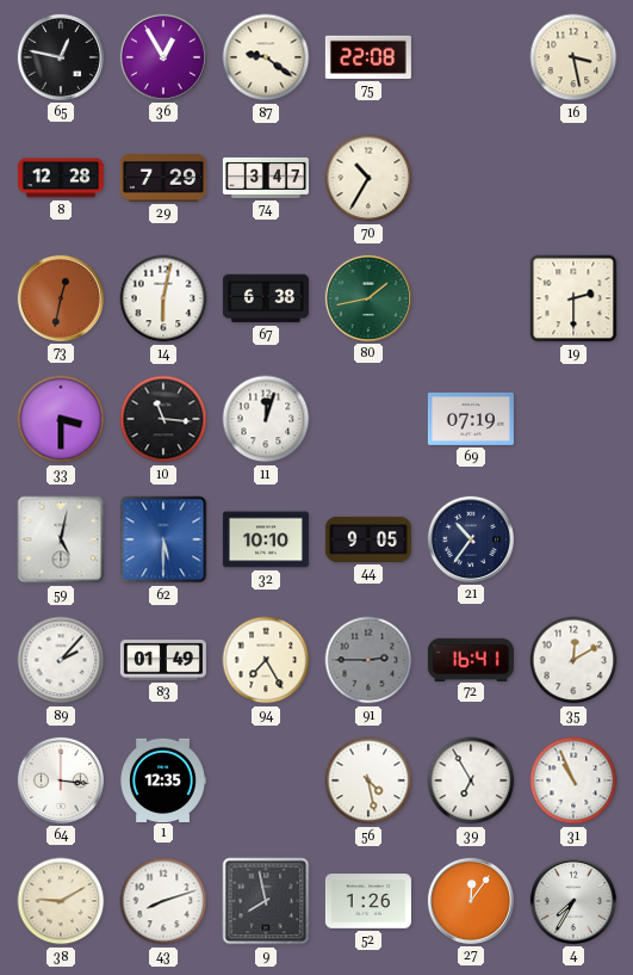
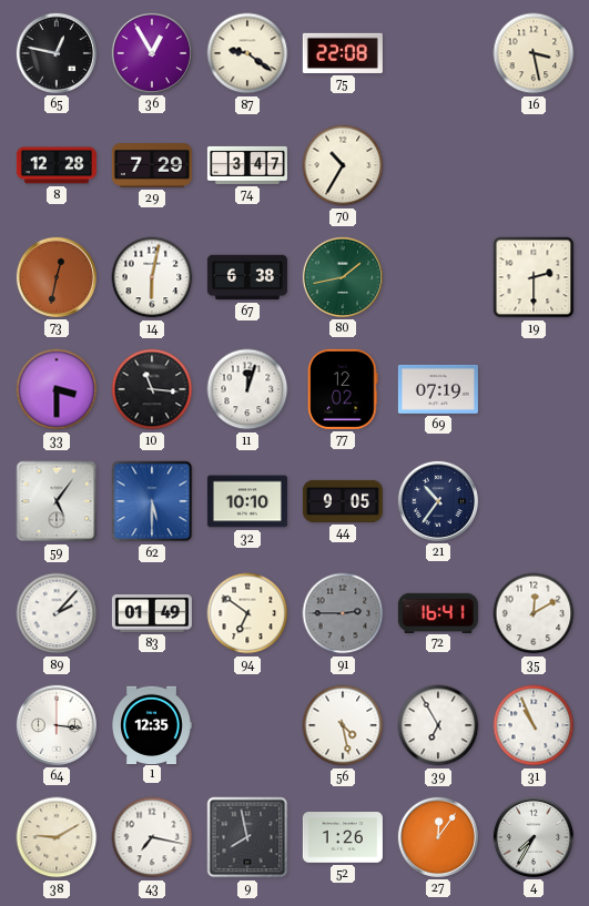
77: none -> 12:02
59: 5:02 -> 5:06
94: 7:25 -> 6:51
43: 8:12 -> 7:17
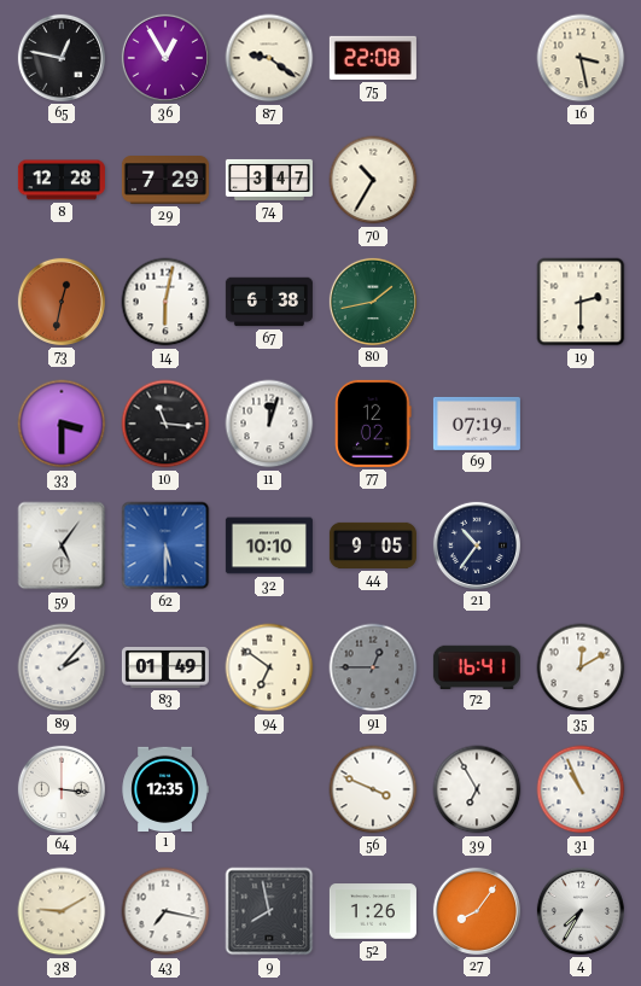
91: 2:45 -> 12:45
56: 4:28 -> 3:49
27: 12:06 -> 8:06
